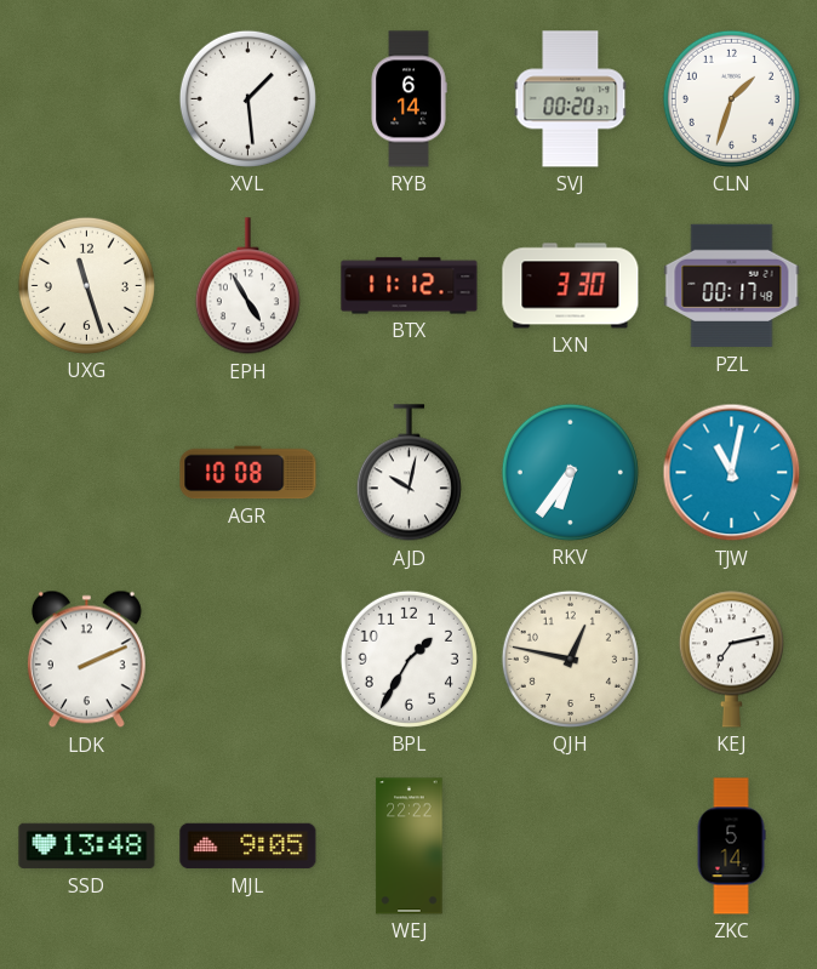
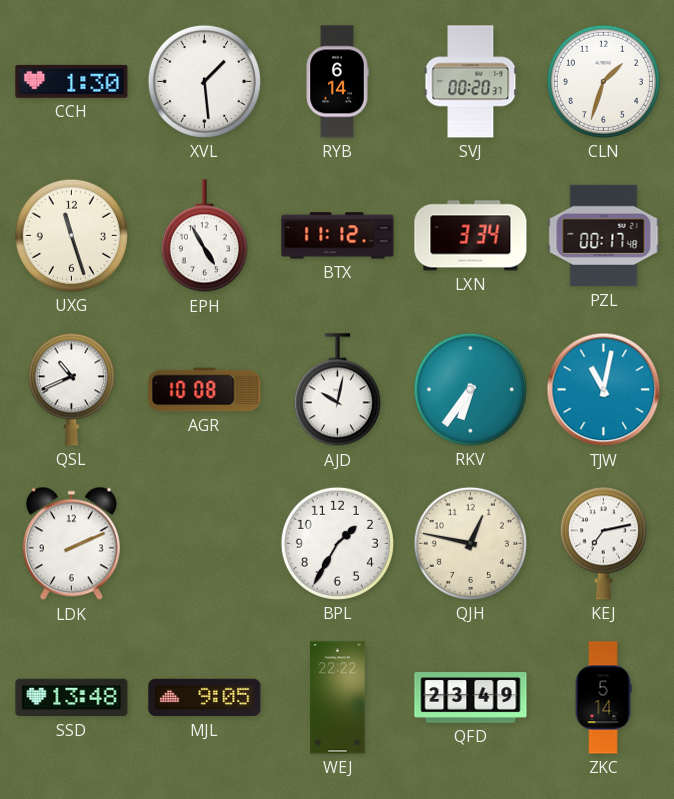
CCH: none -> 1:30
LXN: 3:30 -> 3:34
QSL: none -> 10:41
QFD: none -> 23:49
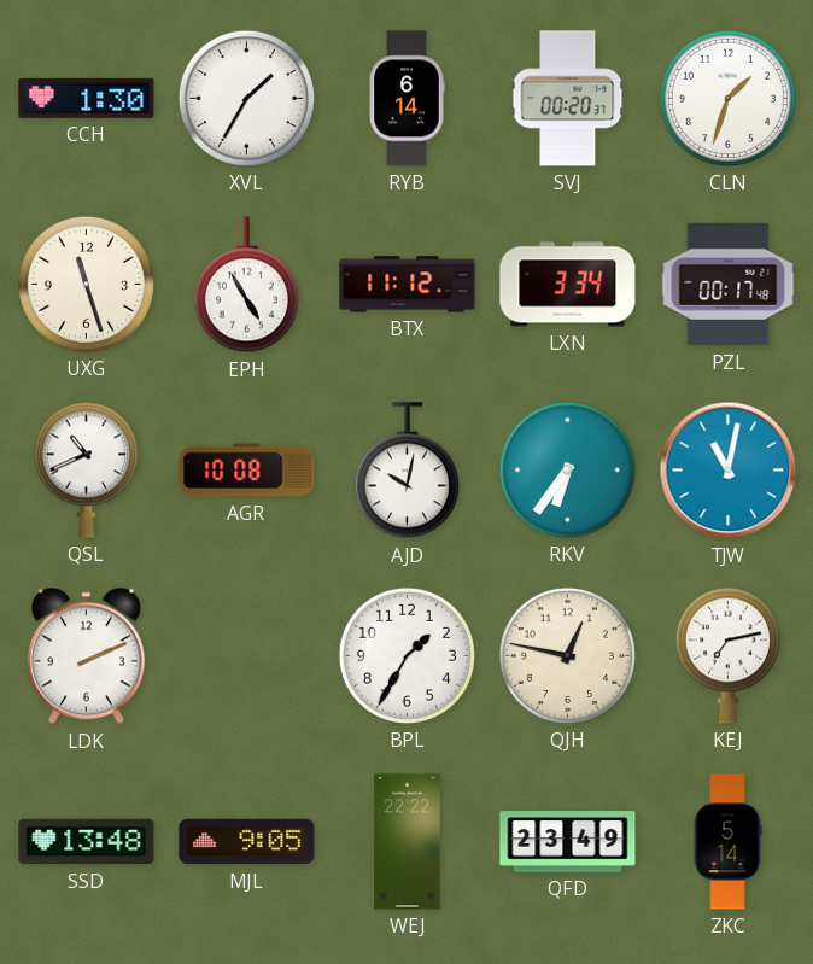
XVL: 1:29 -> 1:35
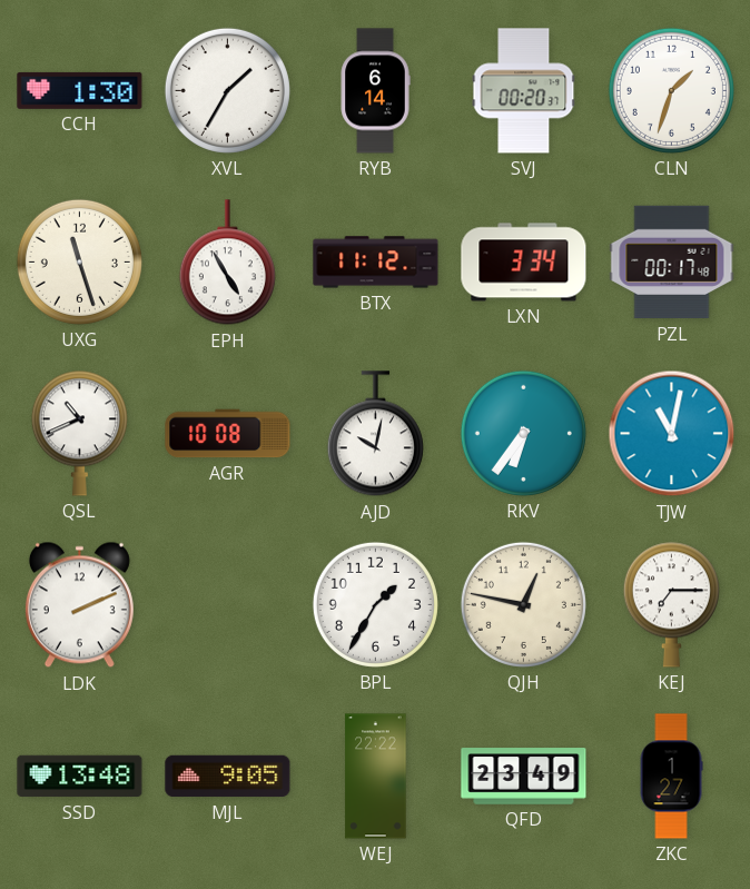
KEJ: 7:13 -> 7:15
ZKC: 5:14 -> 1:27
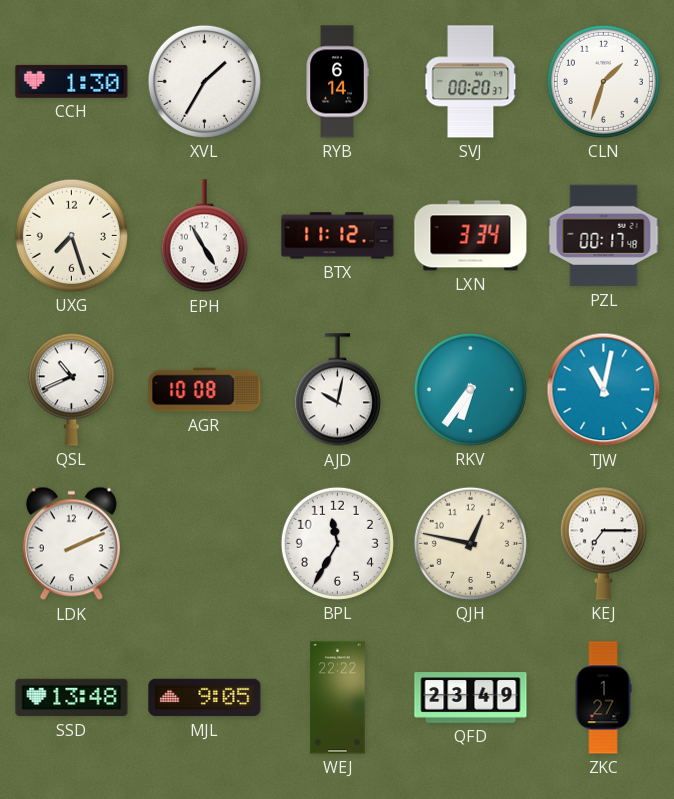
UXG: 11:27 -> 7:27
BPL: 1:35 -> 11:35
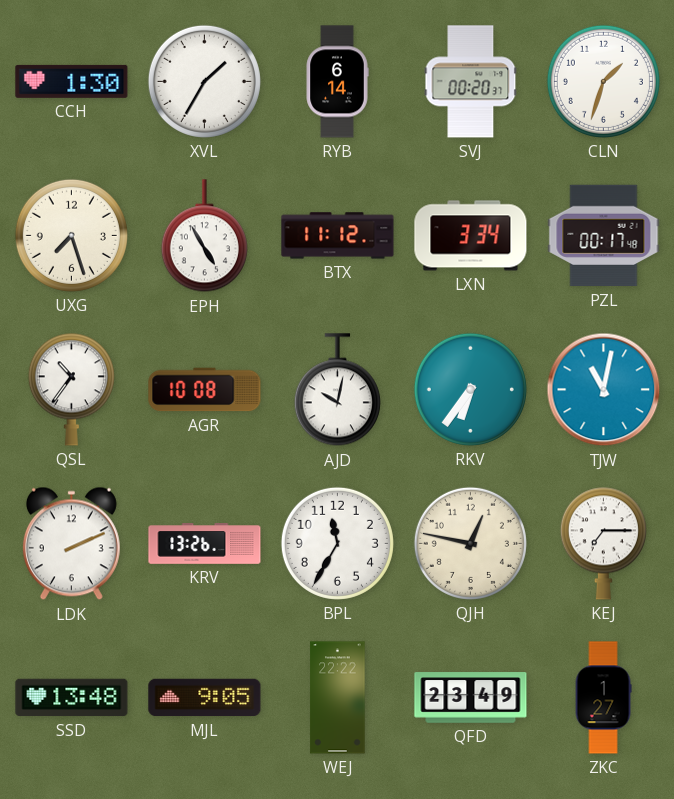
QSL: 10:41 -> 10:36
KRV: none -> 13:26
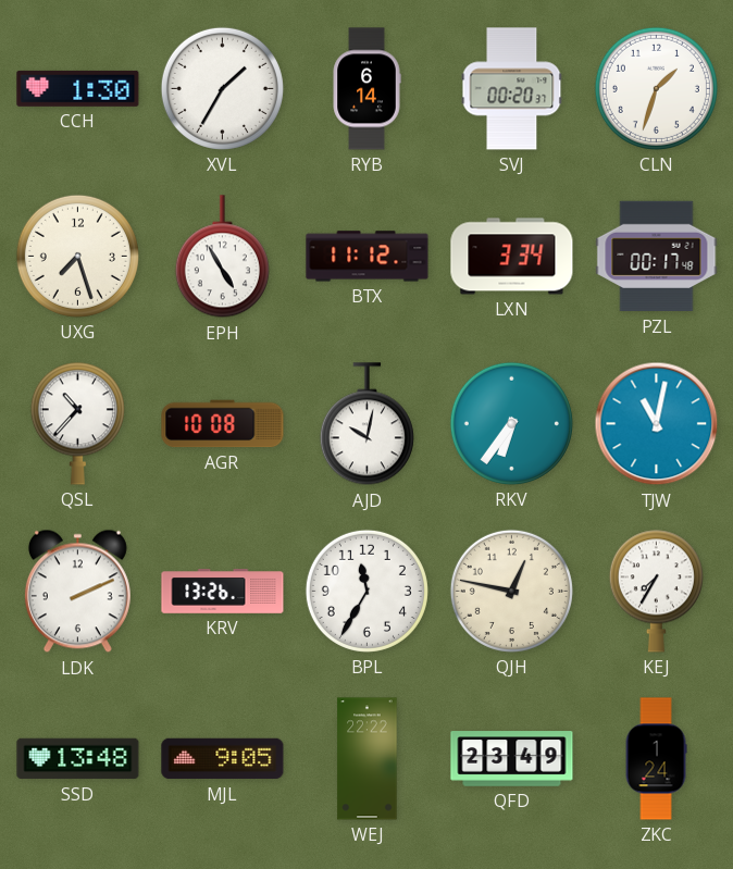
QSL: 10:36 -> 10:37
KEJ: 7:15 -> 7:35
ZKC: 1:27 -> 1:24
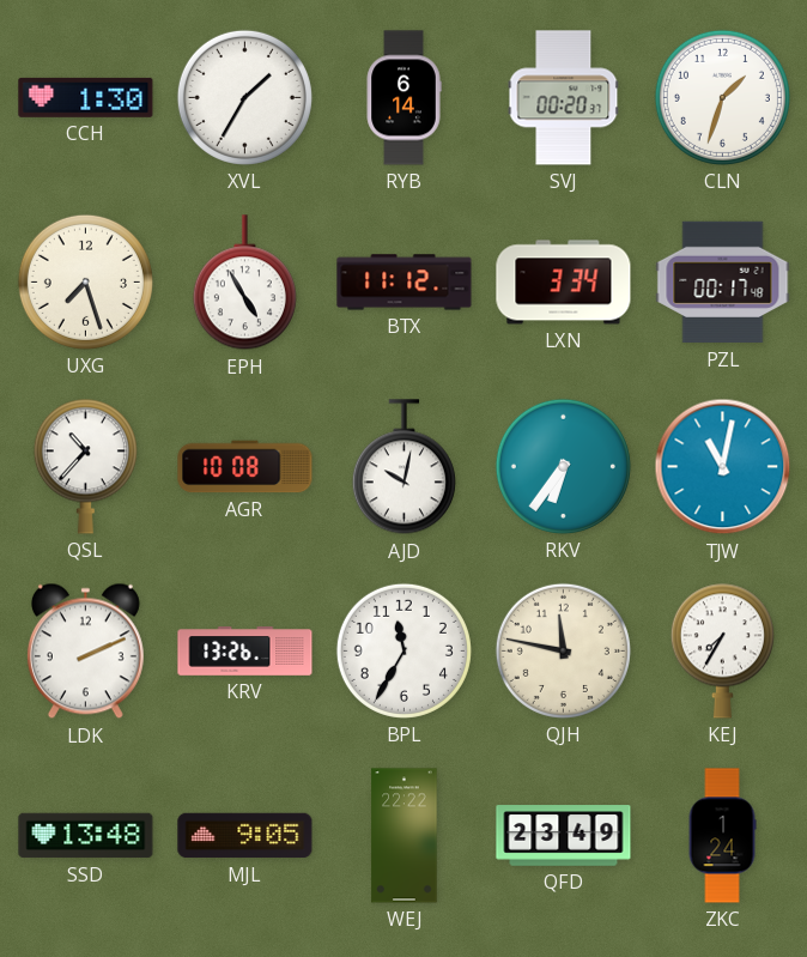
QJH: 12:47 -> 11:47
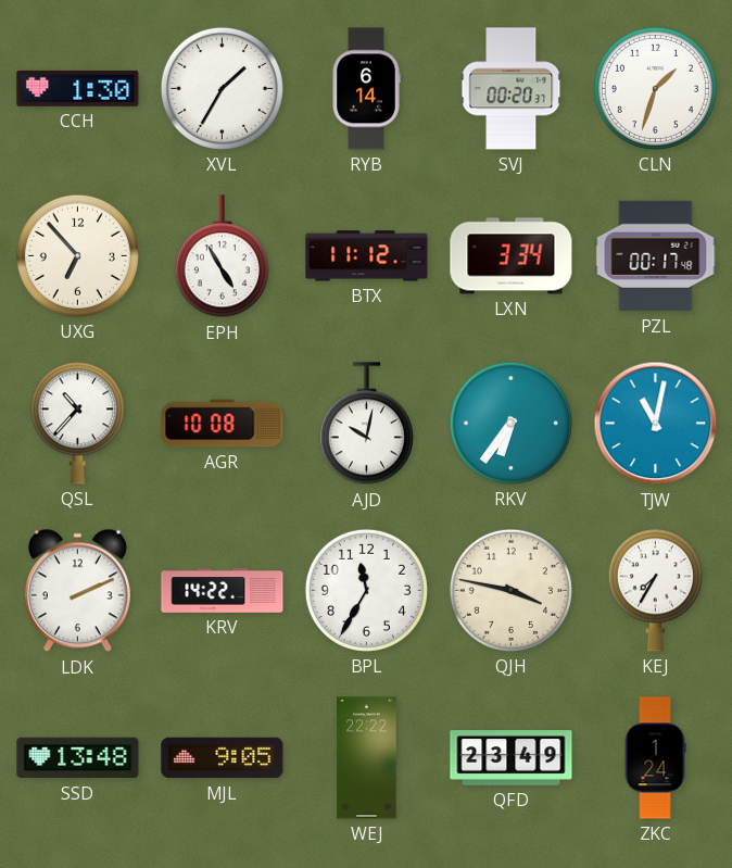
UXG: 7:27 -> 6:53
KRV: 13:26 -> 14:22
QJH: 11:47 -> 3:47
